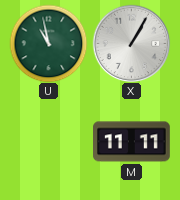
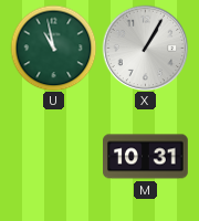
M: 11:11 -> 10:31
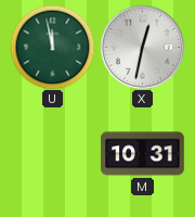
U: 10:58 -> 11:58
X: 1:05 -> 12:32
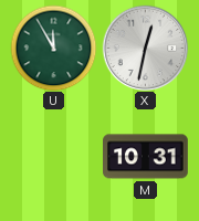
U: 11:58 -> 11:55
